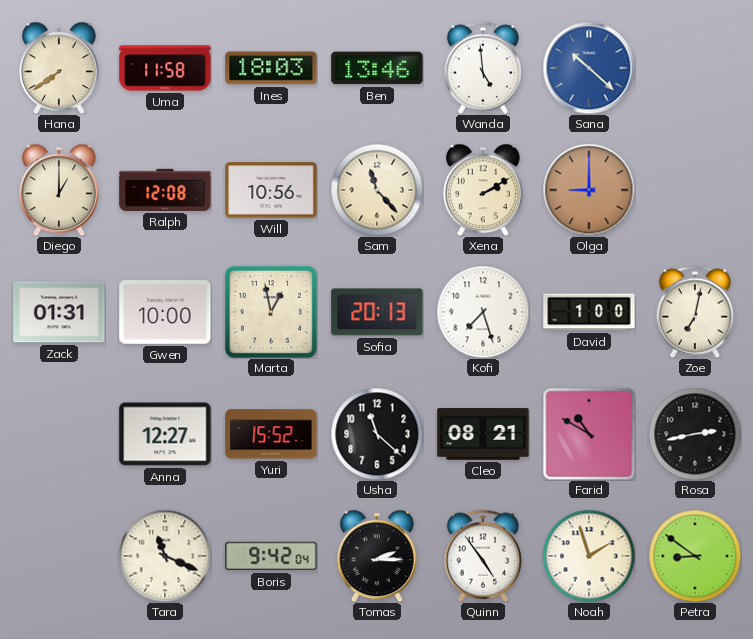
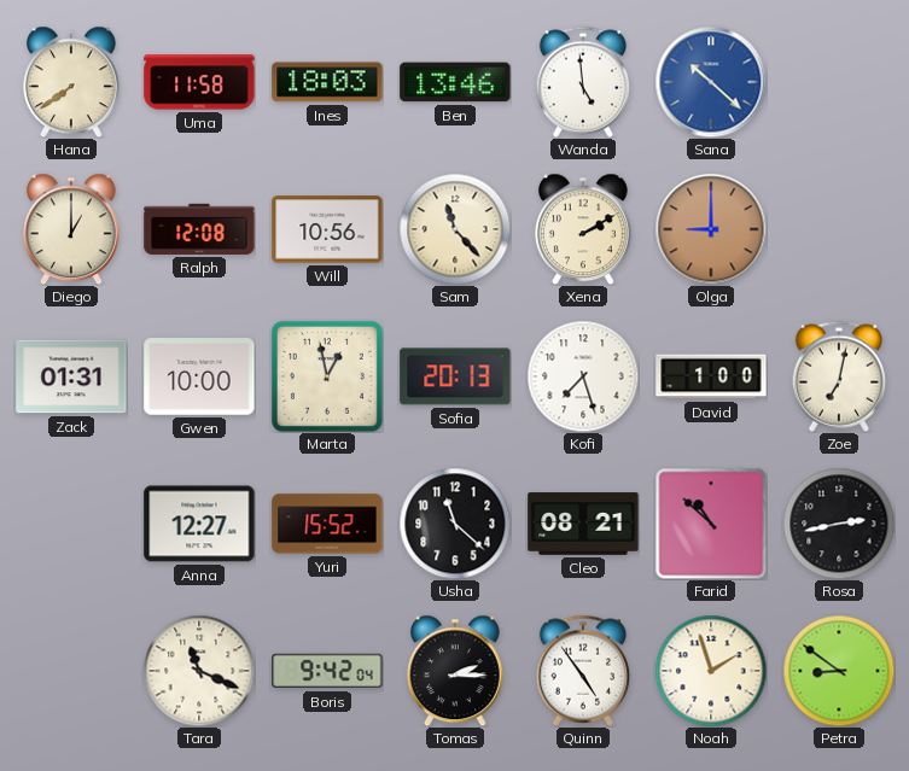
Farid: 10:50 -> 10:52
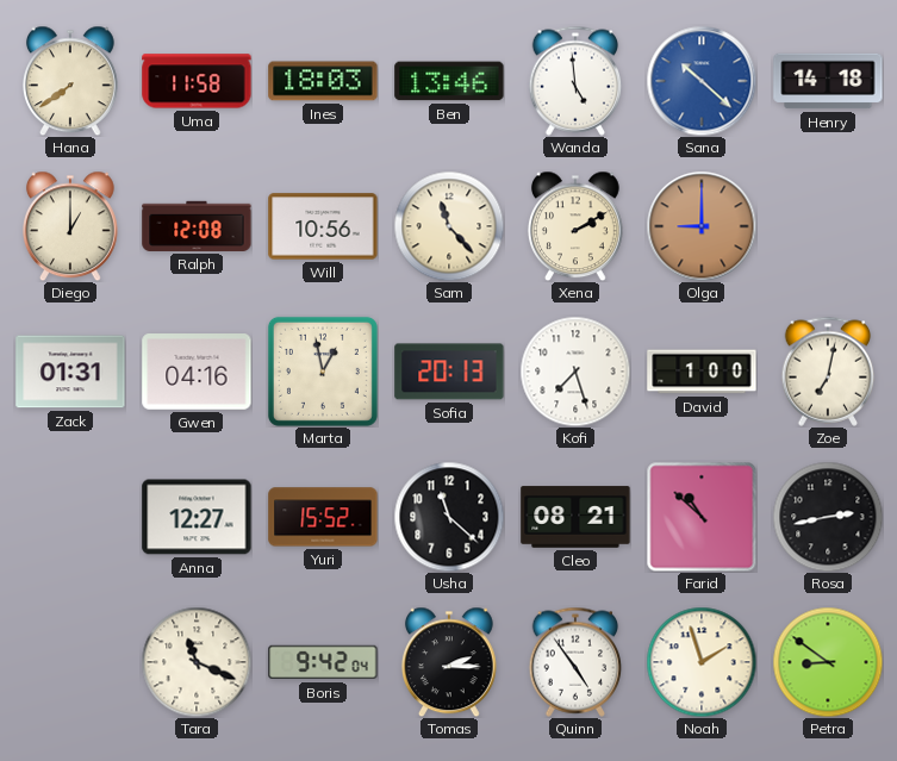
Henry: none -> 14:18
Gwen: 10:00 -> 04:16
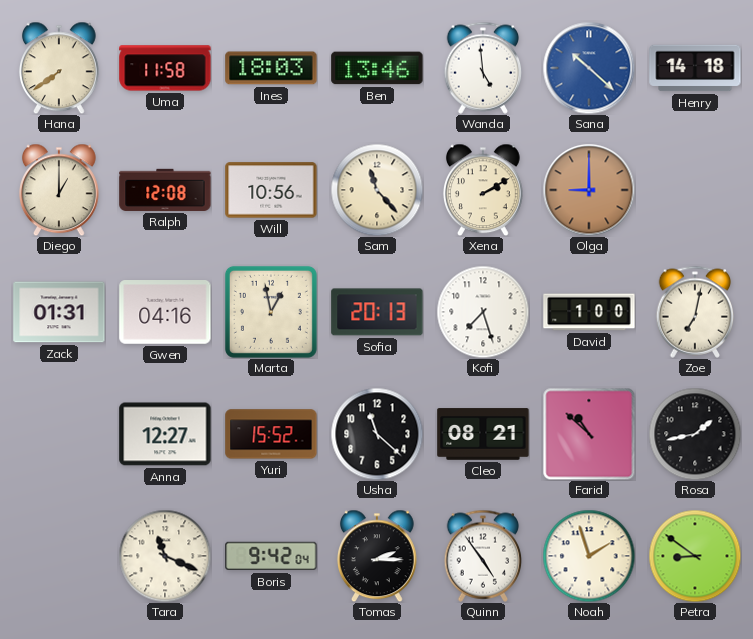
Rosa: 2:43 -> 1:43
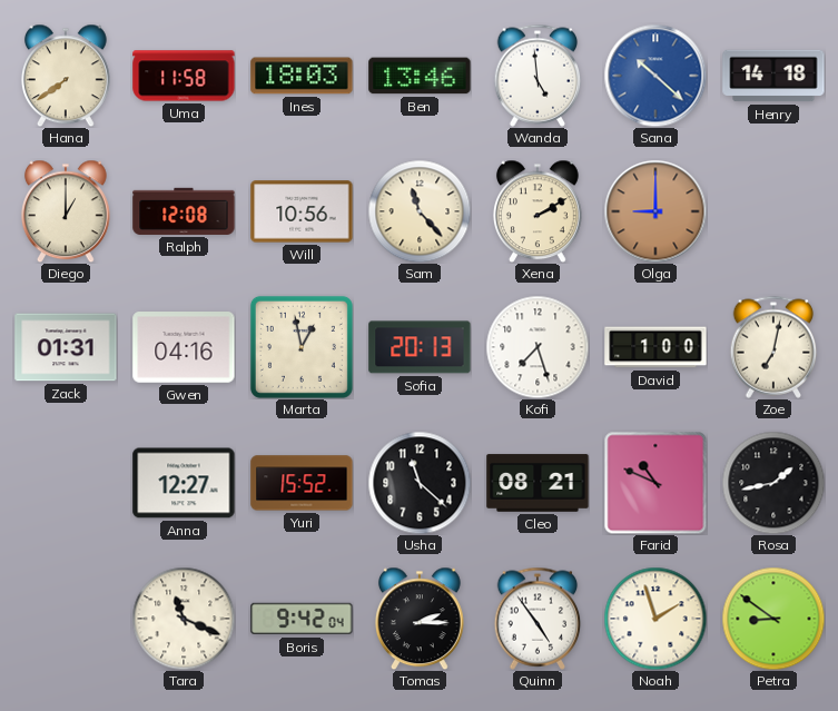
Farid: 10:52 -> 10:49
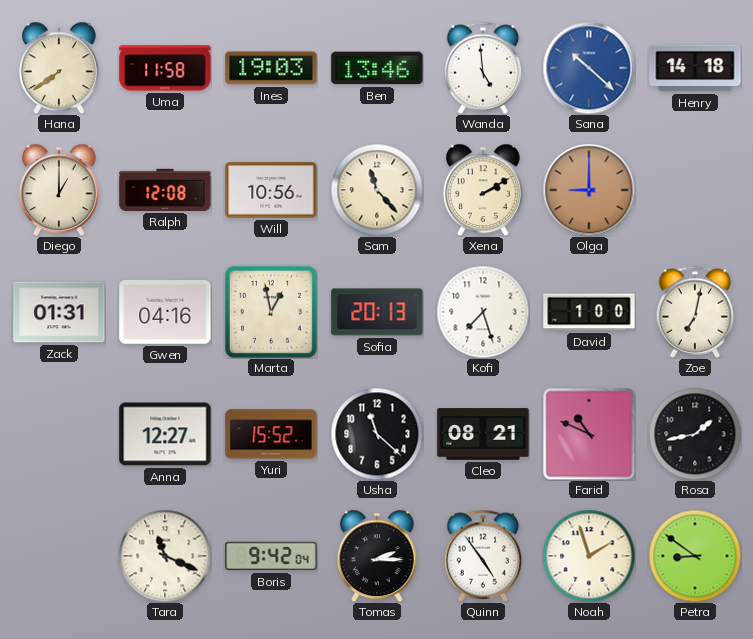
Ines: 18:03 -> 19:03
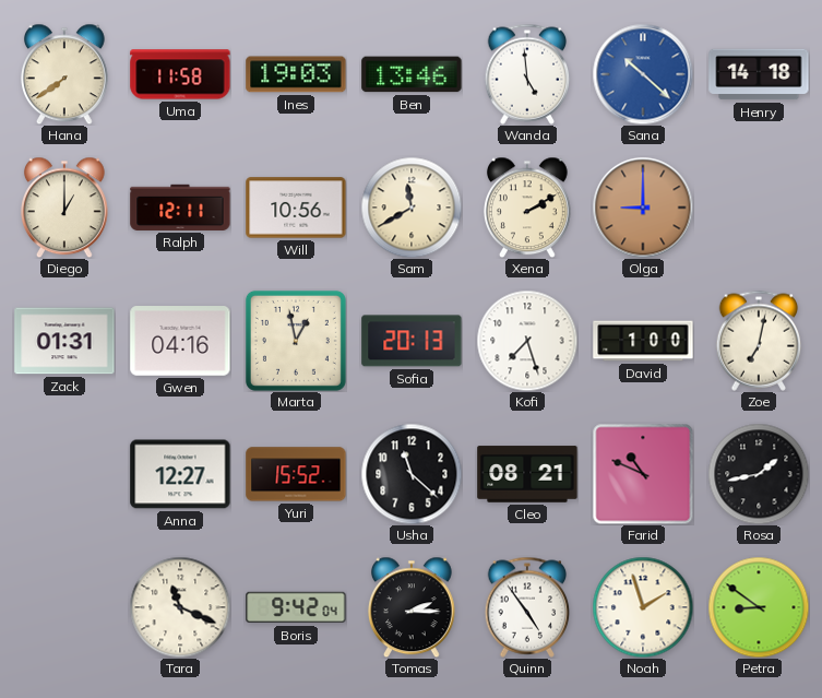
Ralph: 12:08 -> 12:11
Sam: 11:23 -> 11:40
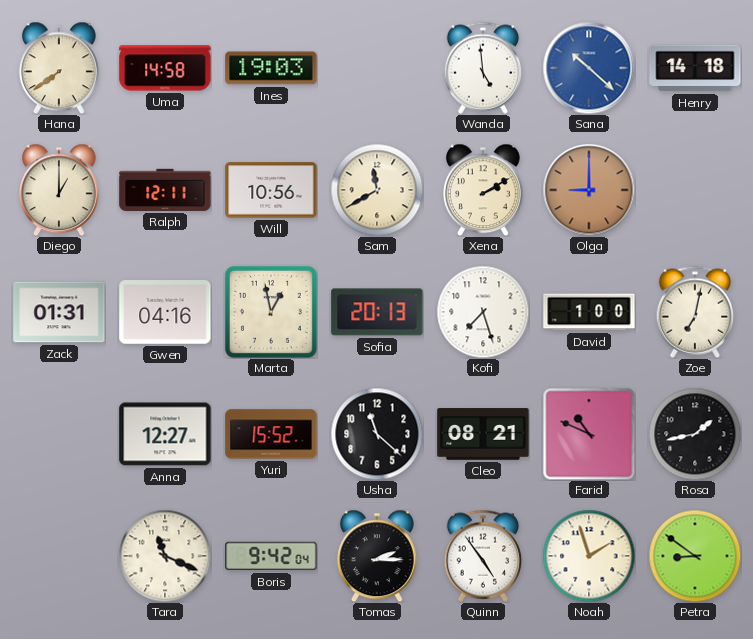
Uma: 11:58 -> 14:58
Ben: 13:46 -> none
